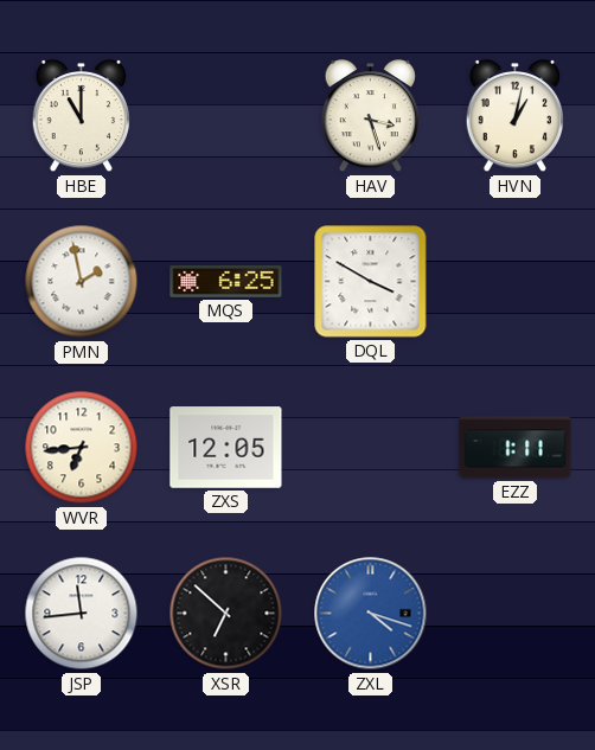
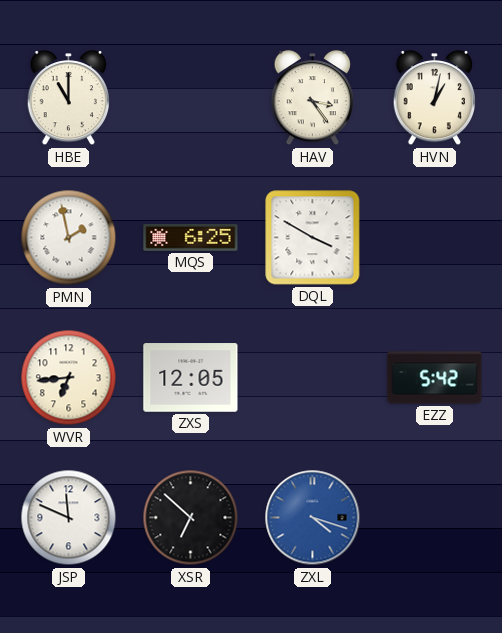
HAV: 3:27 -> 3:24
EZZ: 1:11 -> 5:42
JSP: 11:44 -> 11:49
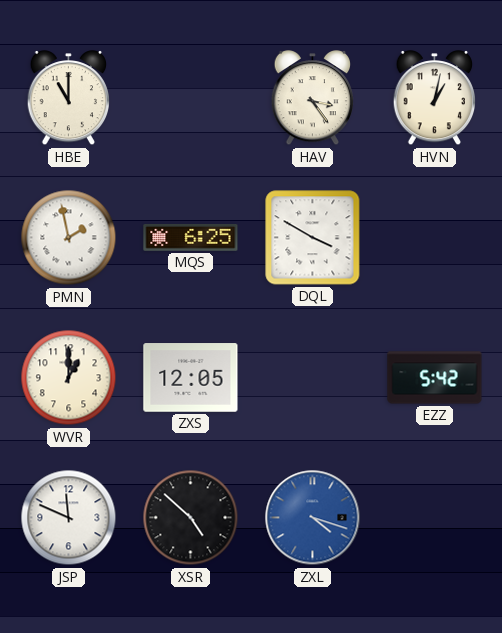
WVR: 6:44 -> 1:00
XSR: 6:52 -> 4:52
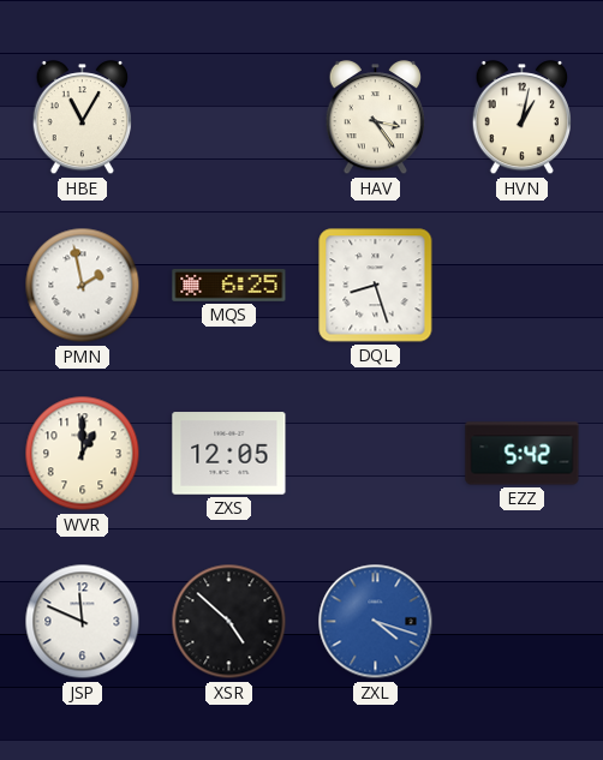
HBE: 11:00 -> 11:05
DQL: 3:50 -> 8:27
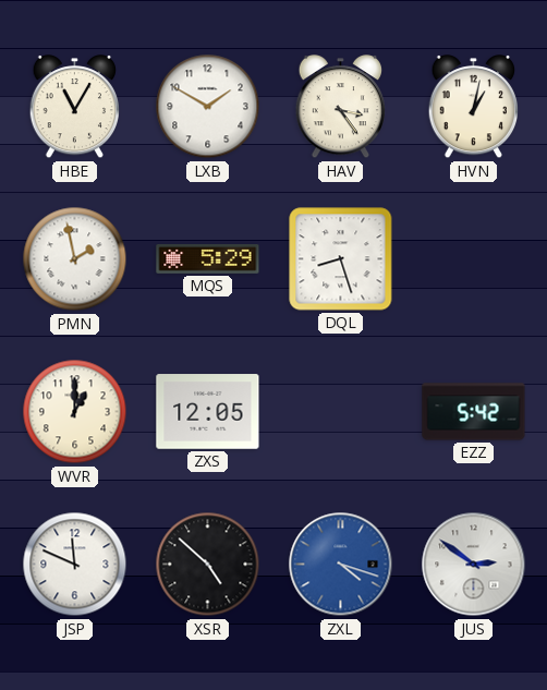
LXB: none -> 1:50
MQS: 6:25 -> 5:29
JUS: none -> 2:51
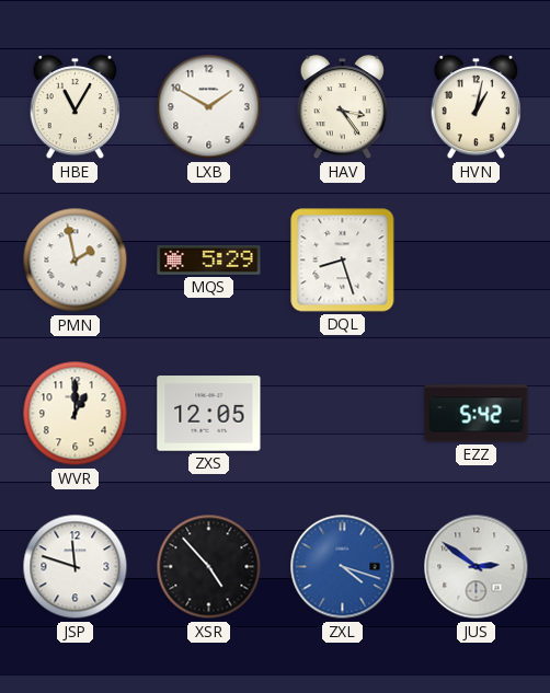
JSP: 11:49 -> 11:48
XSR: 4:52 -> 4:53
